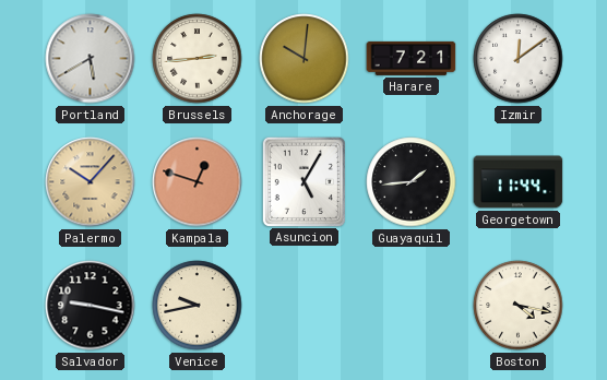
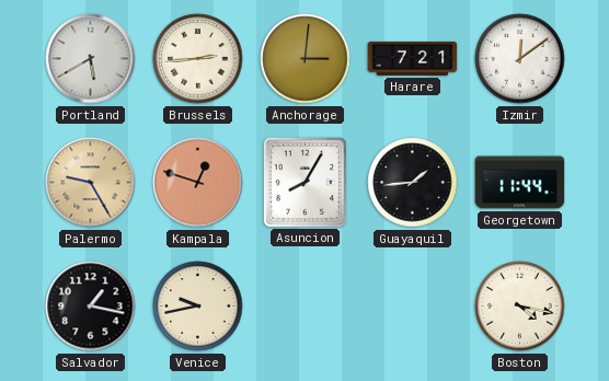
Anchorage: 10:01 -> 3:01
Palermo: 10:07 -> 9:25
Asuncion: 5:05 -> 8:05
Salvador: 9:17 -> 1:17
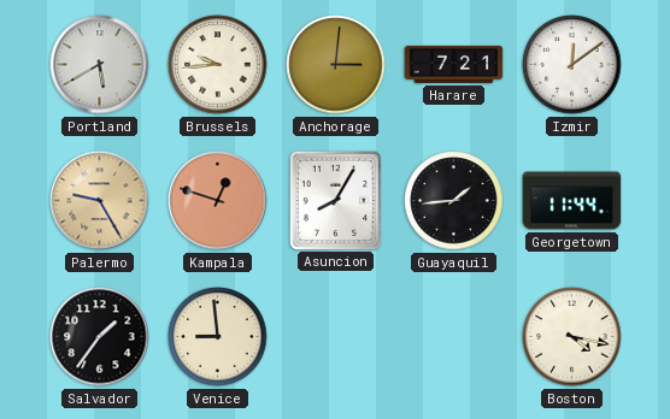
Brussels: 2:44 -> 9:44
Salvador: 1:17 -> 1:36
Venice: 9:43 -> 8:59
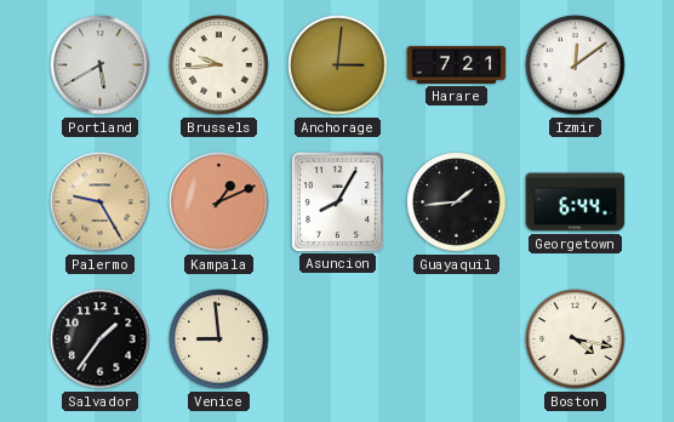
Kampala: 12:48 -> 1:11
Georgetown: 11:44 -> 6:44
